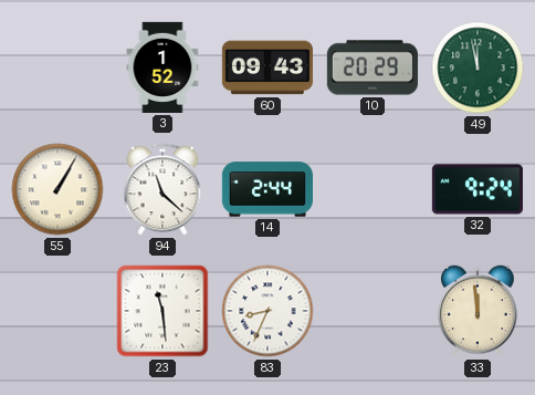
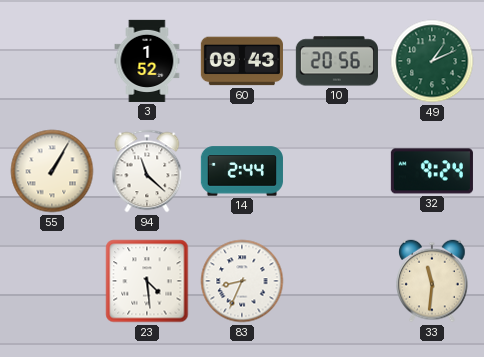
10: 20:29 -> 20:56
49: 11:58 -> 1:11
23: 11:29 -> 4:29
33: 11:59 -> 11:31
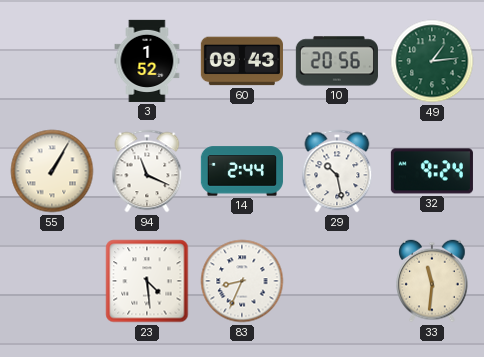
49: 1:11 -> 1:14
94: 11:22 -> 11:19
29: none -> 10:28
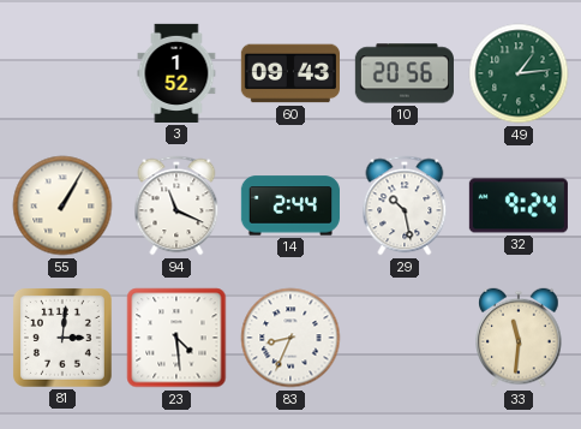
81: none -> 3:01
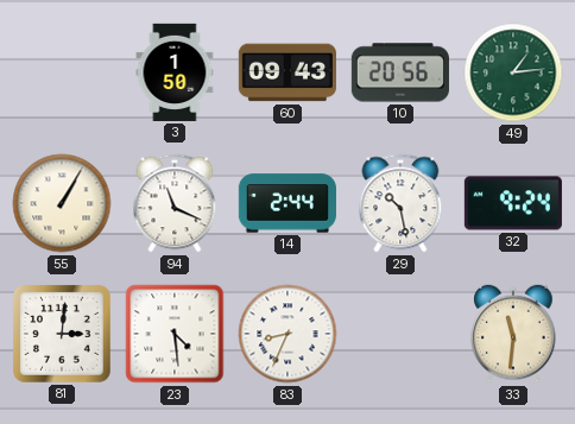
3: 1:52 -> 1:50
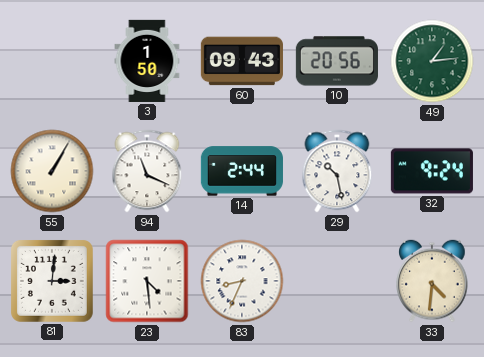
33: 11:31 -> 4:31
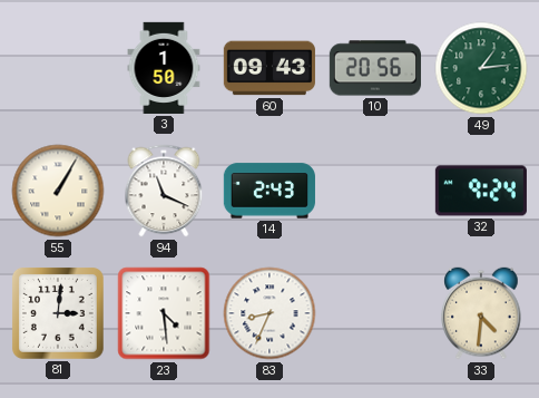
14: 2:44 -> 2:43
29: 10:28 -> none
